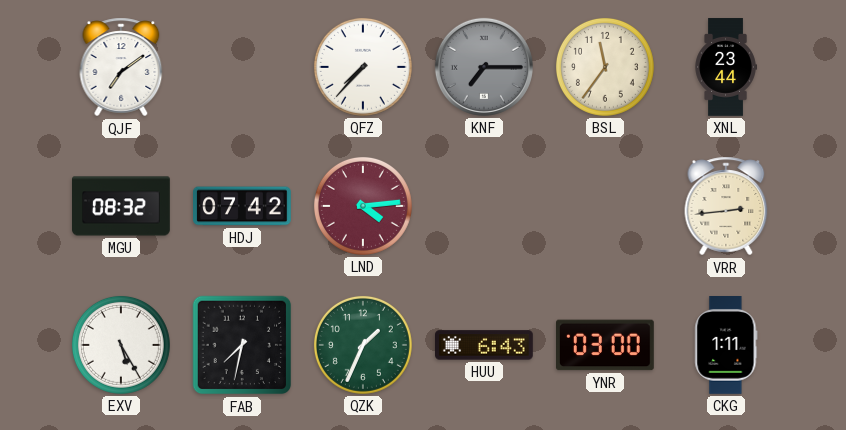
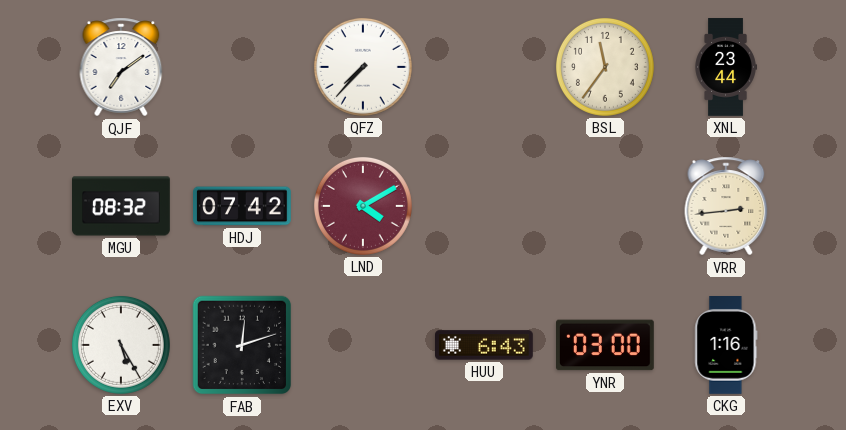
KNF: 7:15 -> none
LND: 4:14 -> 4:10
FAB: 7:32 -> 12:12
QZK: 1:34 -> none
CKG: 1:11 -> 1:16
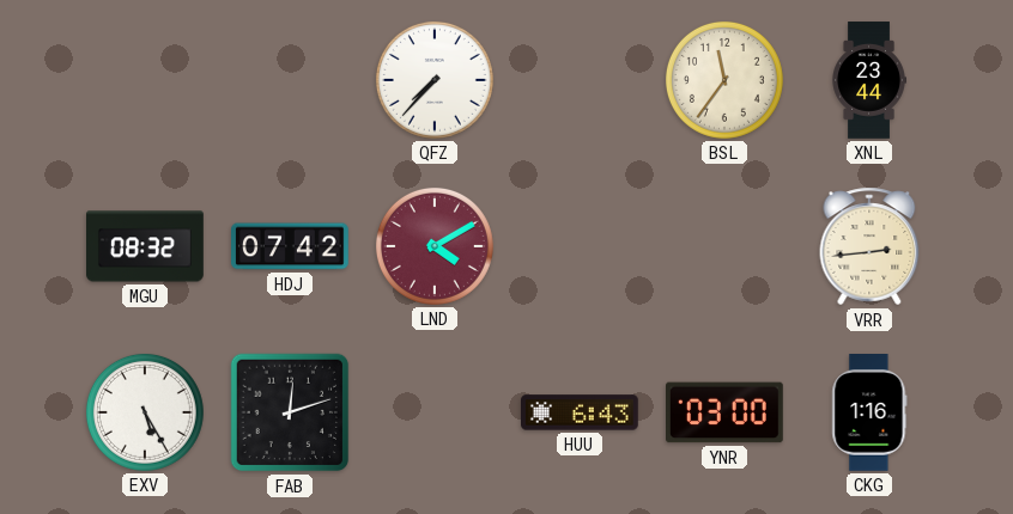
QJF: 7:09 -> none
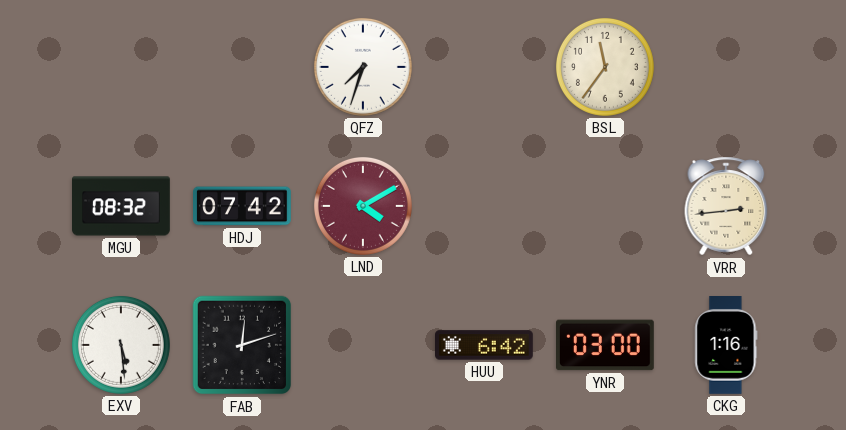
QFZ: 7:37 -> 7:33
XNL: 23:44 -> none
EXV: 5:25 -> 5:29
HUU: 6:43 -> 6:42
